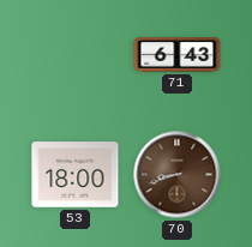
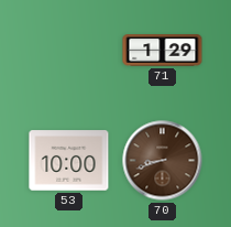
71: 6:43 -> 1:29
53: 18:00 -> 10:00
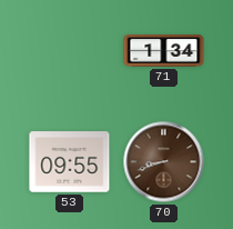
71: 1:29 -> 1:34
53: 10:00 -> 09:55
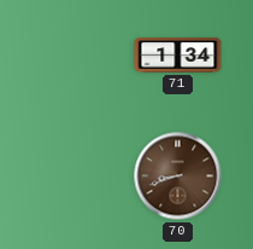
53: 09:55 -> none
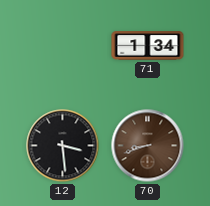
12: none -> 3:29
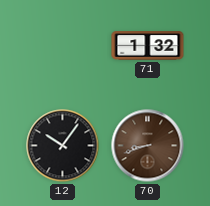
71: 1:34 -> 1:32
12: 3:29 -> 10:06
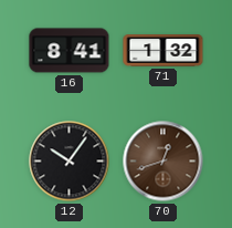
16: none -> 8:41
70: 8:42 -> 12:42
